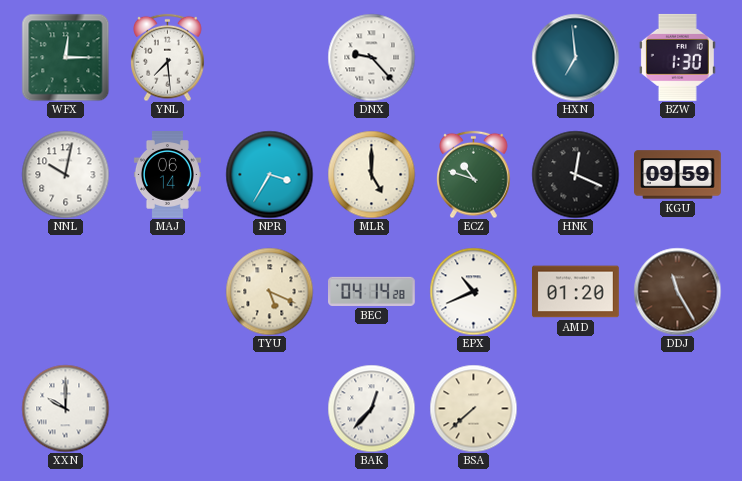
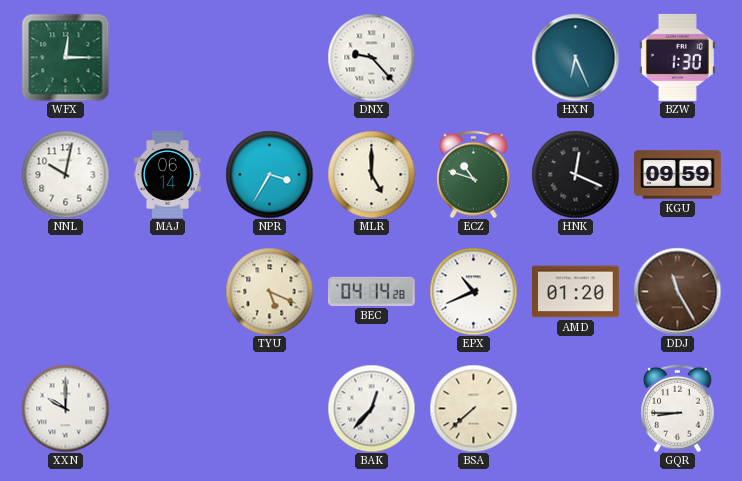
YNL: 7:29 -> none
HXN: 6:59 -> 6:26
GQR: none -> 8:45
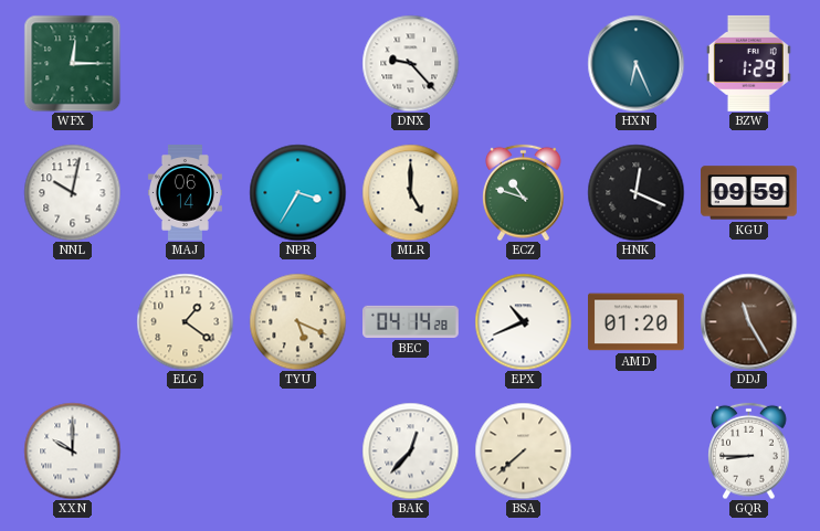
BZW: 1:30 -> 1:29
ELG: none -> 1:21
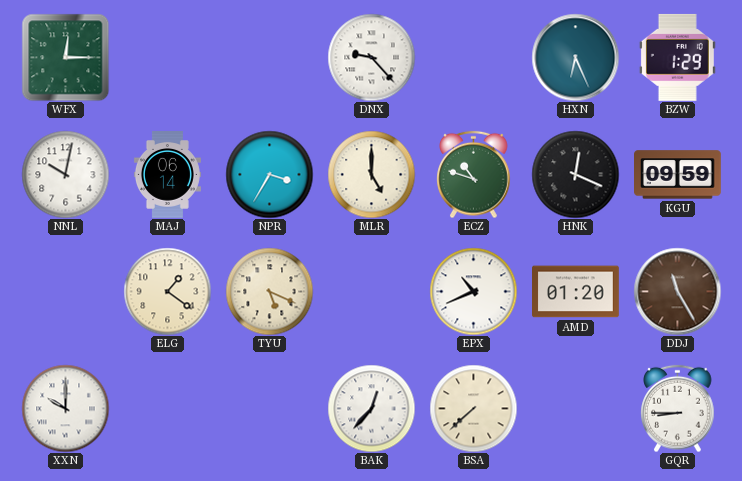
BEC: 04:14 -> none
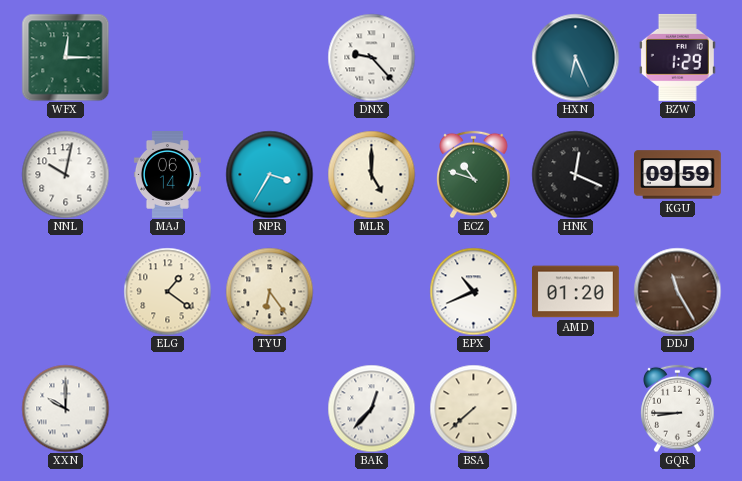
TYU: 5:19 -> 6:24
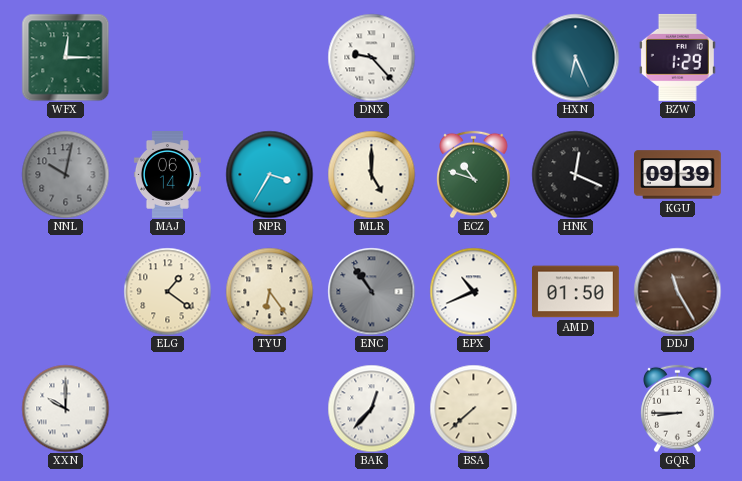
NNL dial: white -> grey
KGU: 09:59 -> 09:39
ENC: none -> 10:54
AMD: 01:20 -> 01:50
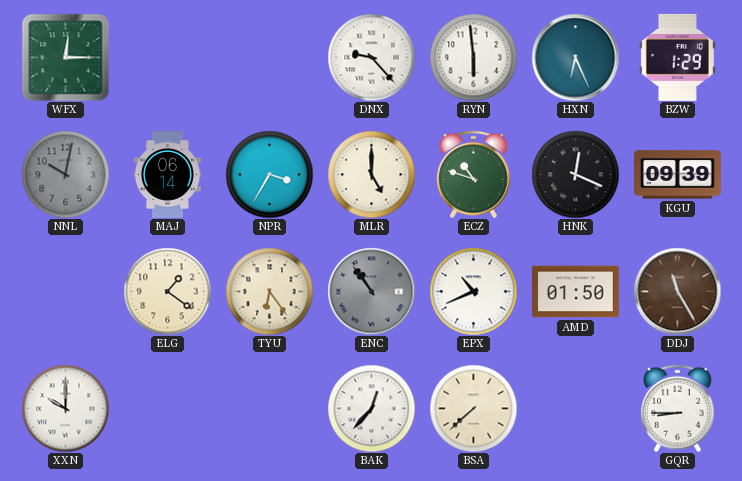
RYN: none -> 5:59
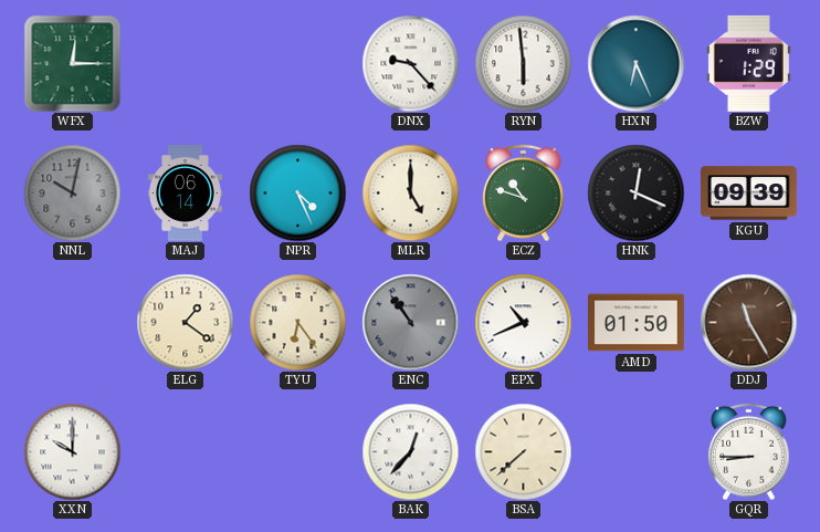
NPR: 3:35 -> 4:26
